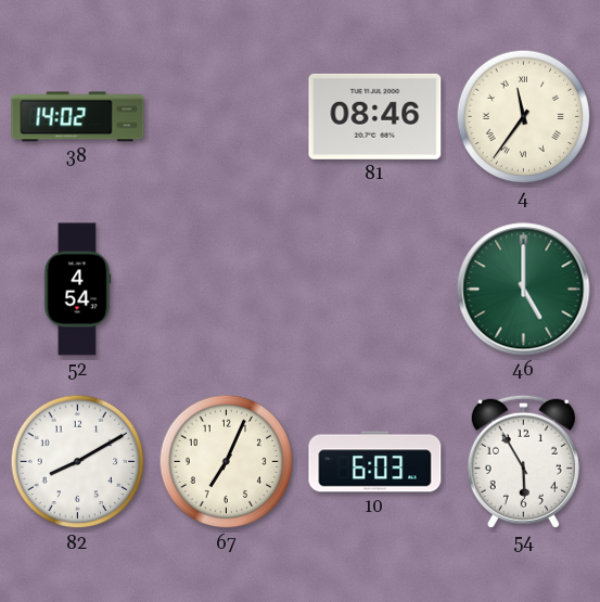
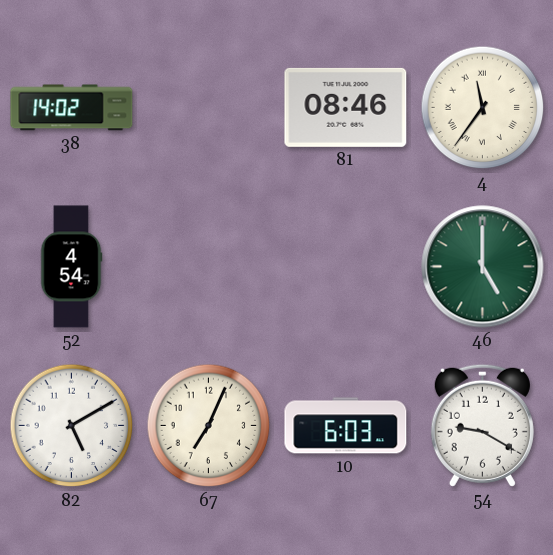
82: 8:10 -> 5:10
54: 5:55 -> 9:20
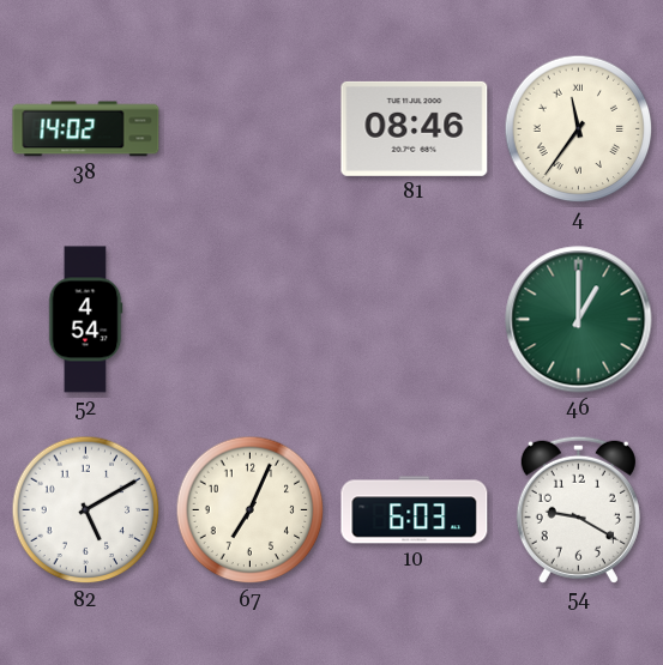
46: 5:00 -> 1:00
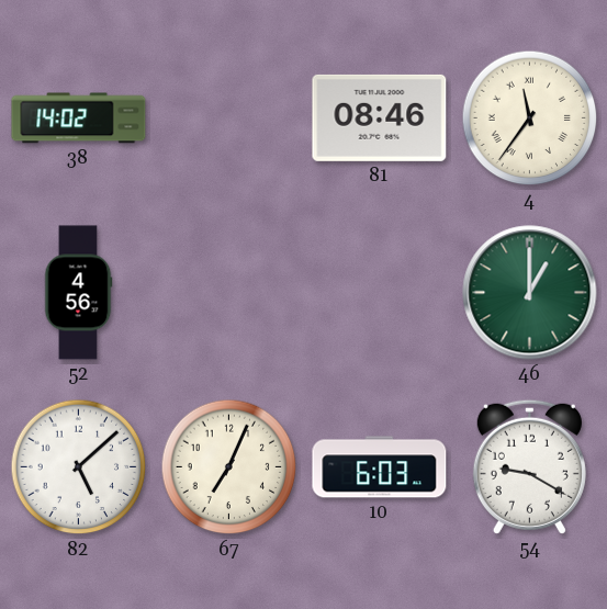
52: 4:54 -> 4:56
82: 5:10 -> 5:08
